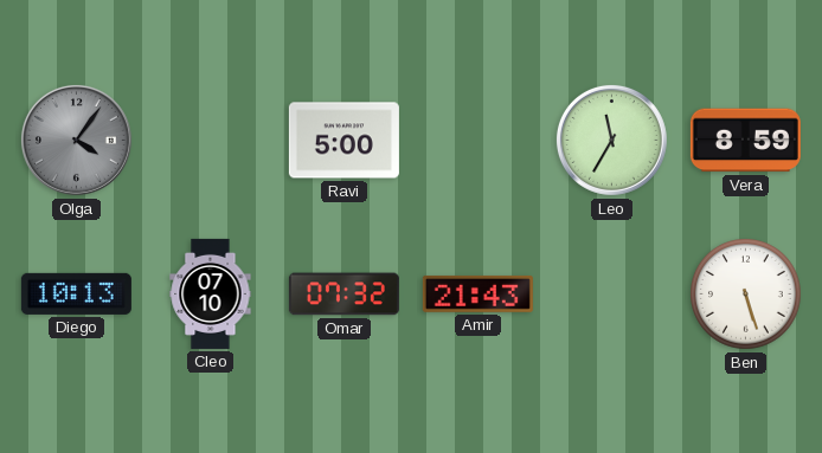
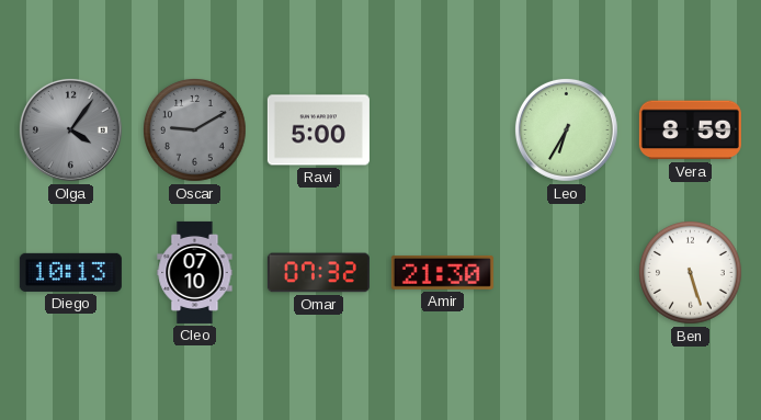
Oscar: none -> 9:10
Leo: 11:35 -> 6:35
Amir: 21:43 -> 21:30
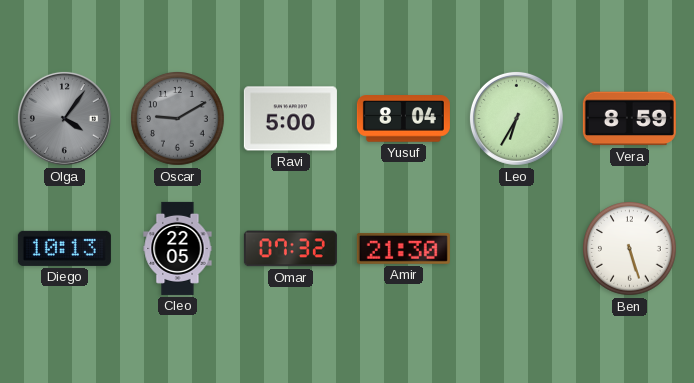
Yusuf: none -> 8:04
Cleo: 07:10 -> 22:05
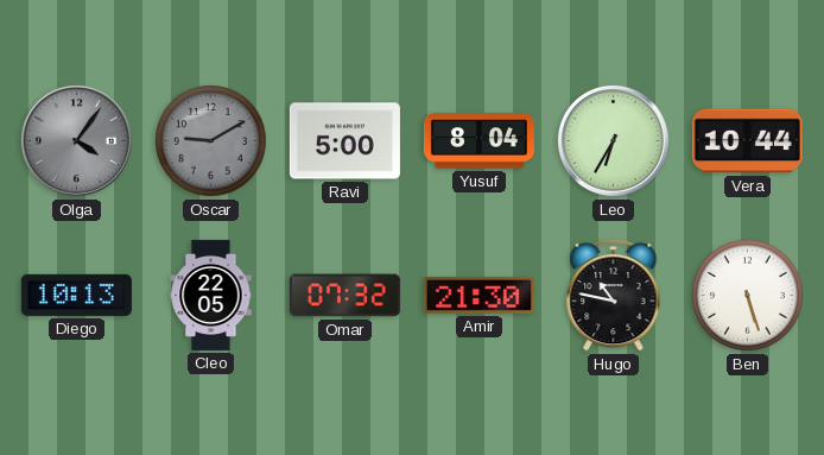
Vera: 8:59 -> 10:44
Hugo: none -> 10:47
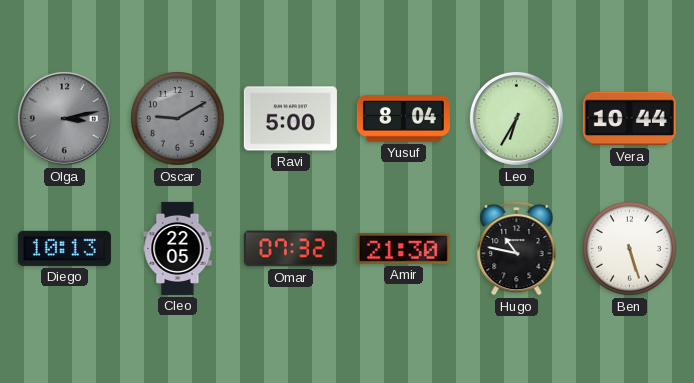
Olga: 4:06 -> 3:13
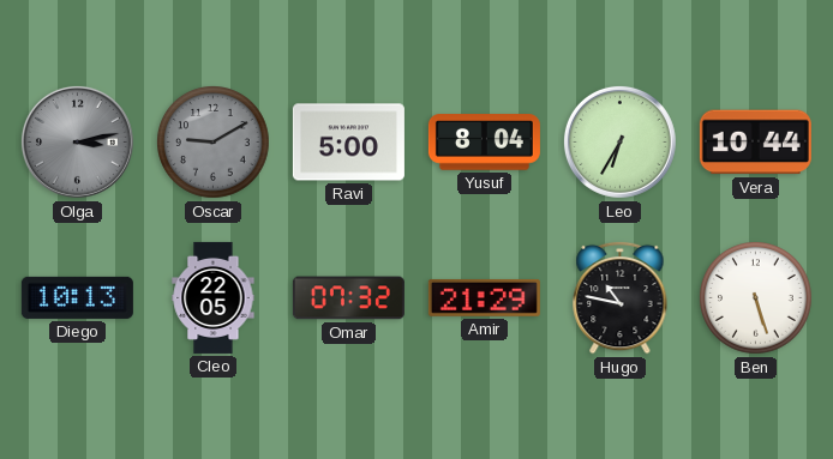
Amir: 21:30 -> 21:29
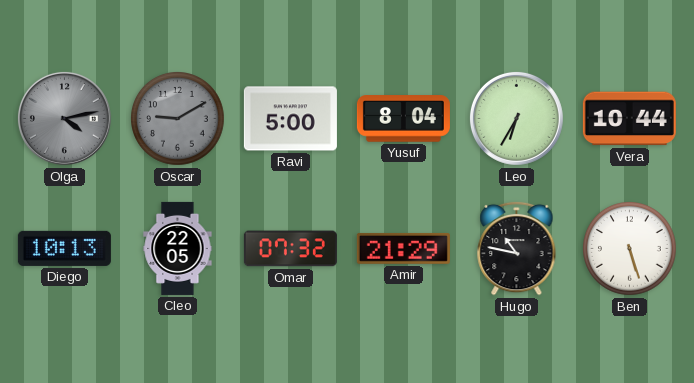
Olga: 3:13 -> 4:13
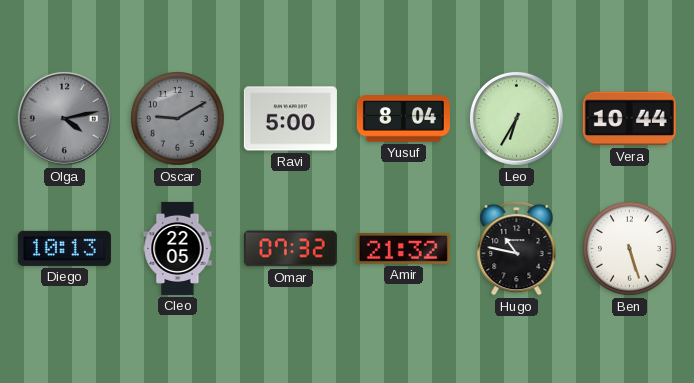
Amir: 21:29 -> 21:32
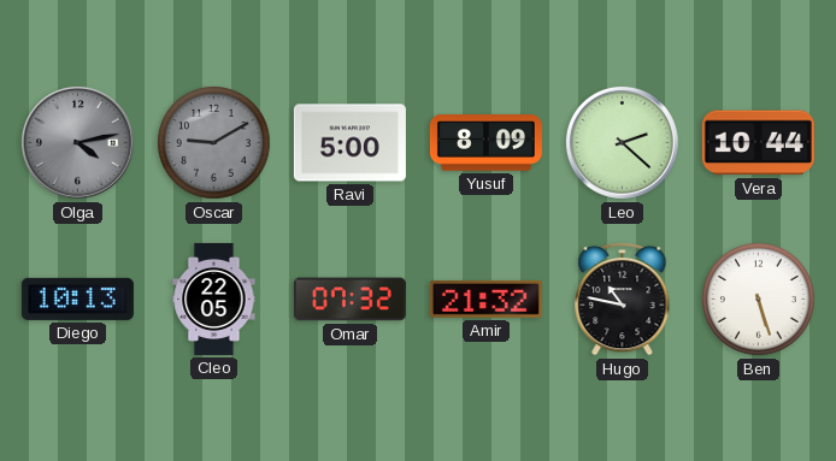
Yusuf: 8:04 -> 8:09
Leo: 6:35 -> 2:22
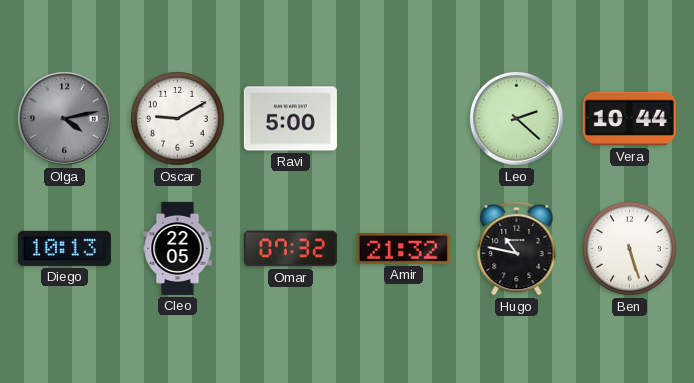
Oscar dial: grey -> white
Yusuf: 8:09 -> none
